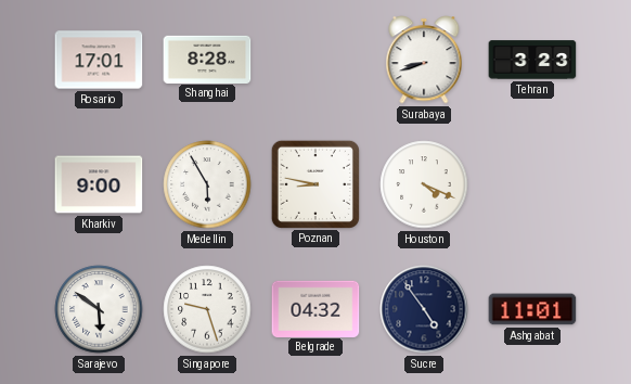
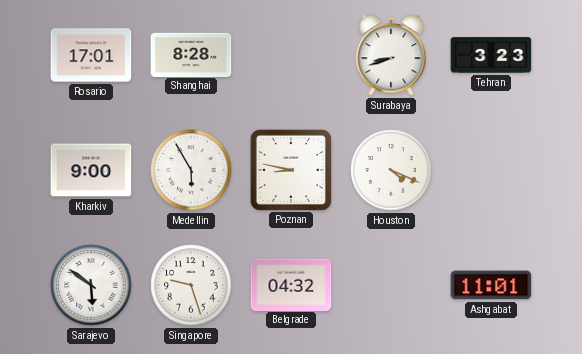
Sucre: 4:54 -> none
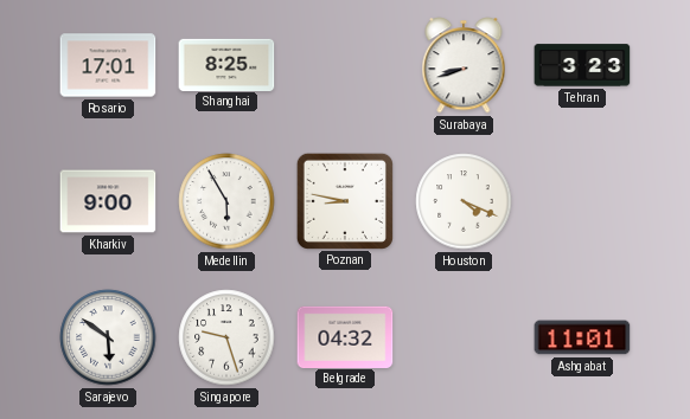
Shanghai: 8:28 -> 8:25
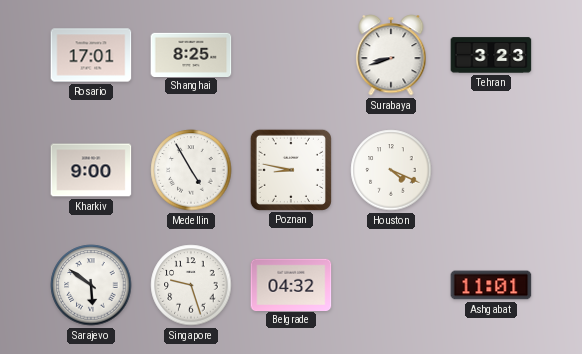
Medellin: 5:55 -> 4:55
